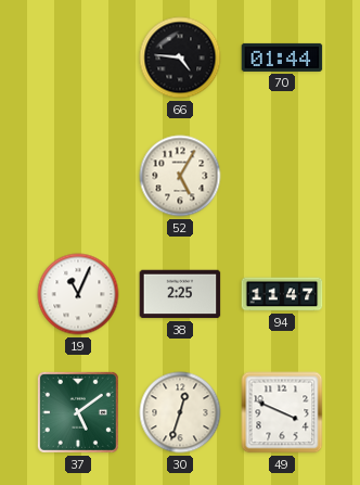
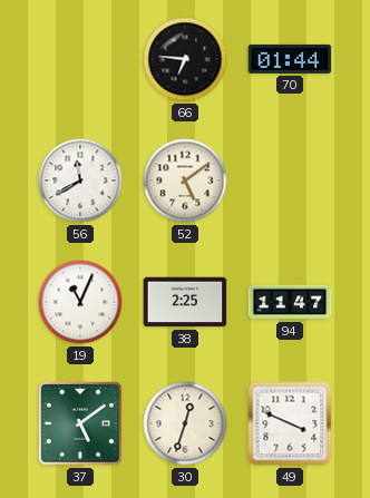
66: 4:46 -> 6:46
56: none -> 11:40
52: 5:05 -> 5:09
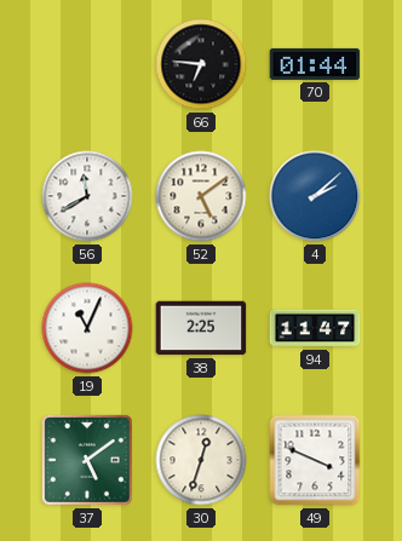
4: none -> 2:08
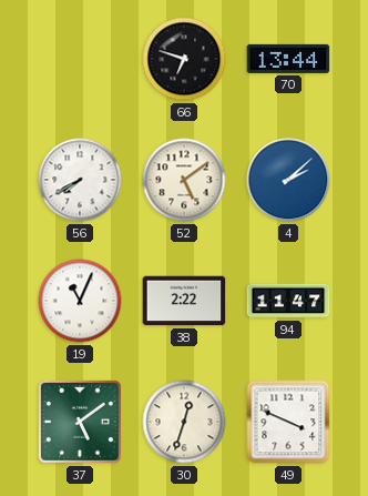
66: 6:46 -> 6:48
70: 01:44 -> 13:44
56: 11:40 -> 7:40
38: 2:25 -> 2:22
